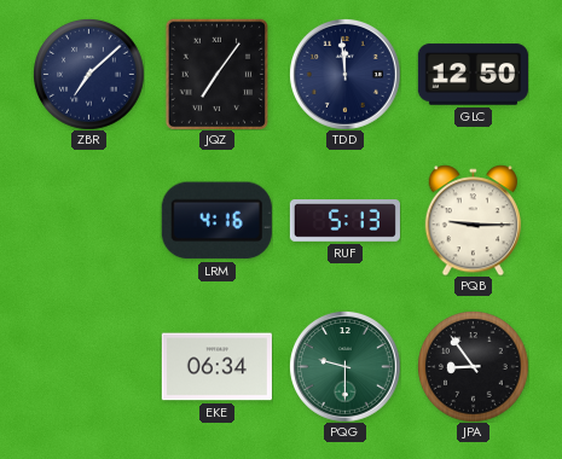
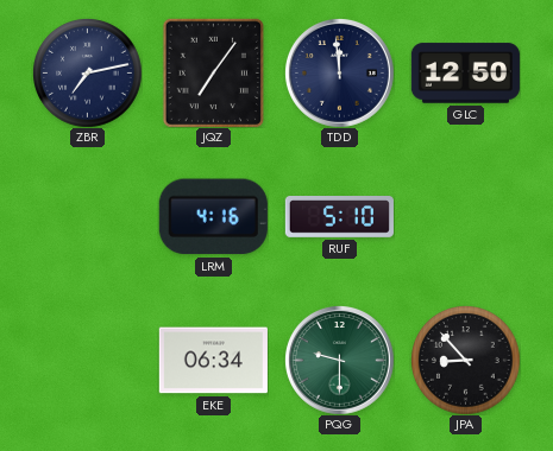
ZBR: 7:08 -> 7:13
RUF: 5:13 -> 5:10
PQB: 9:15 -> none
JPA: 8:54 -> 8:53
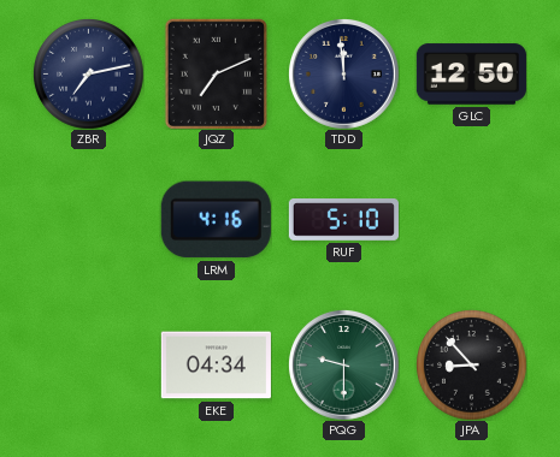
JQZ: 7:06 -> 7:11
EKE: 06:34 -> 04:34
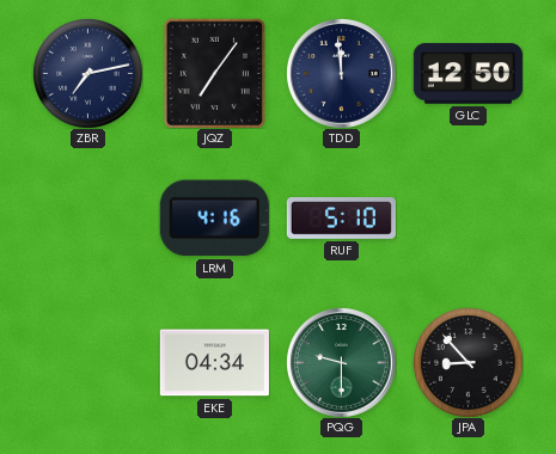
JQZ: 7:11 -> 7:06
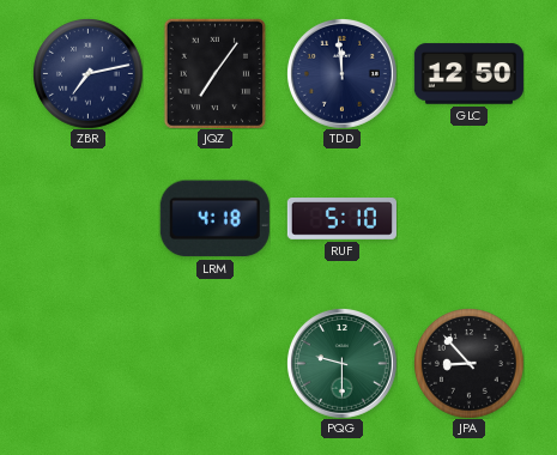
LRM: 4:16 -> 4:18
EKE: 04:34 -> none
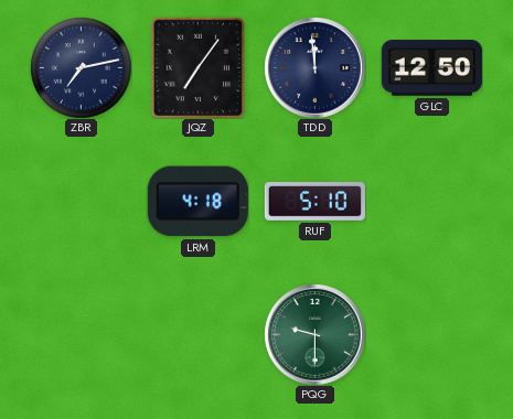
JPA: 8:53 -> none
